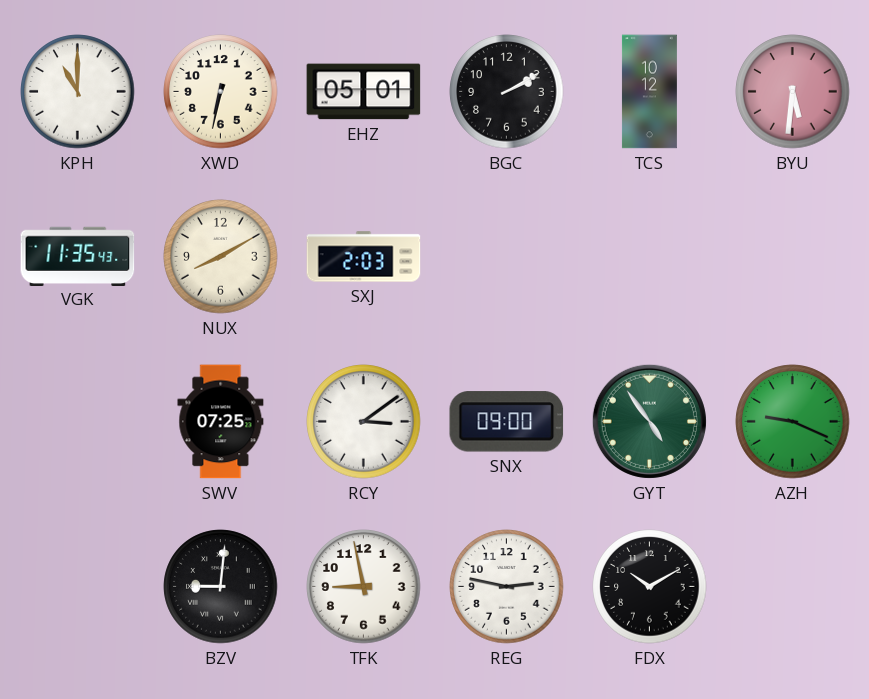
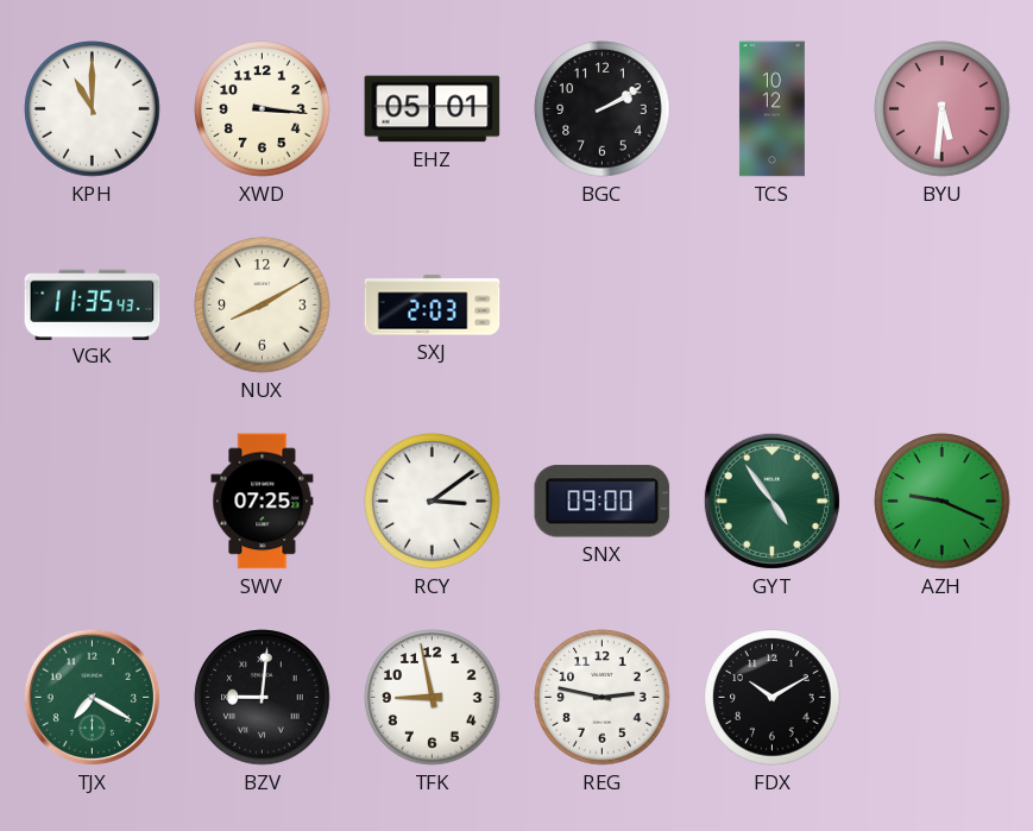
XWD: 6:32 -> 3:16
TJX: none -> 7:20
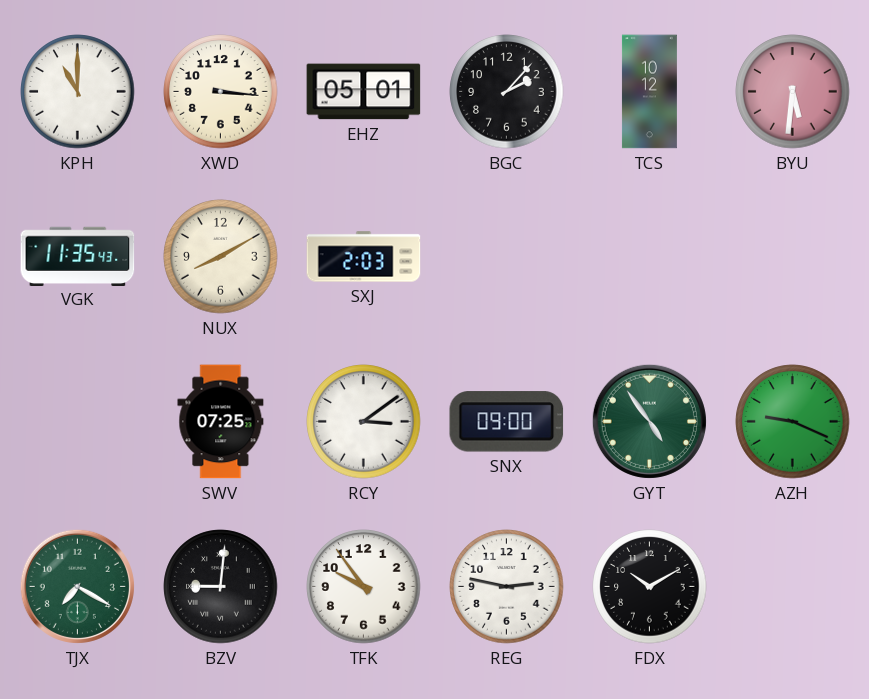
BGC: 2:10 -> 2:07
TFK: 8:58 -> 9:54
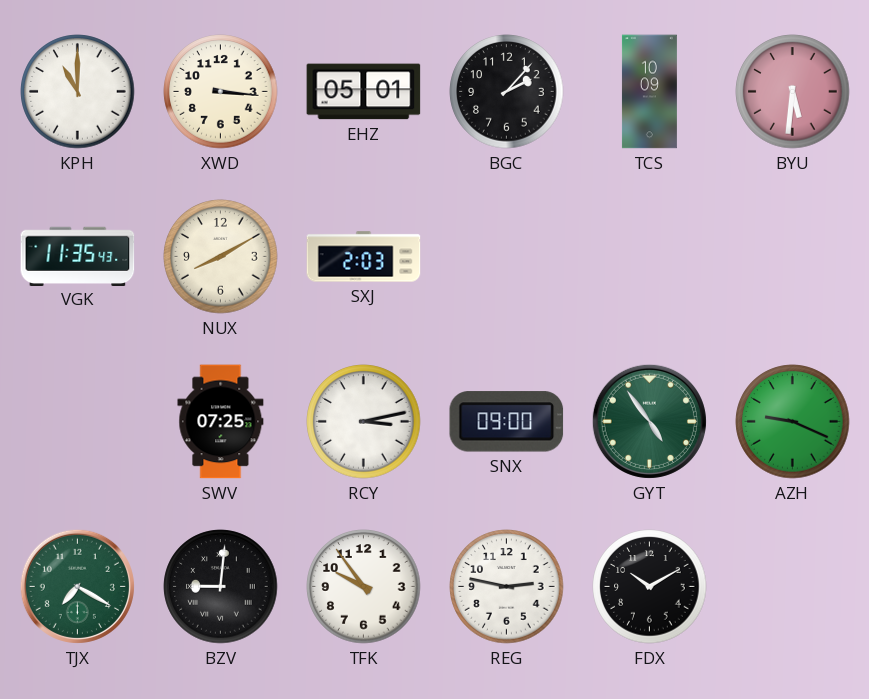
TCS: 10:12 -> 10:09
RCY: 3:09 -> 3:13
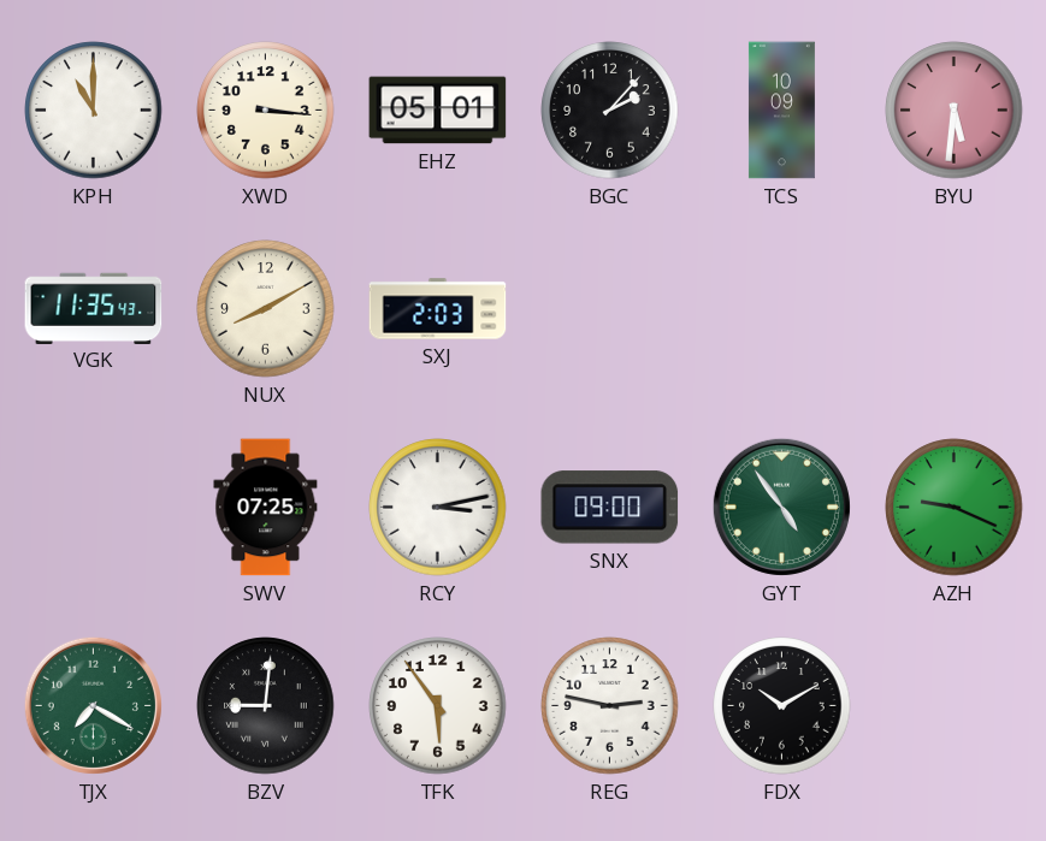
TFK: 9:54 -> 5:54
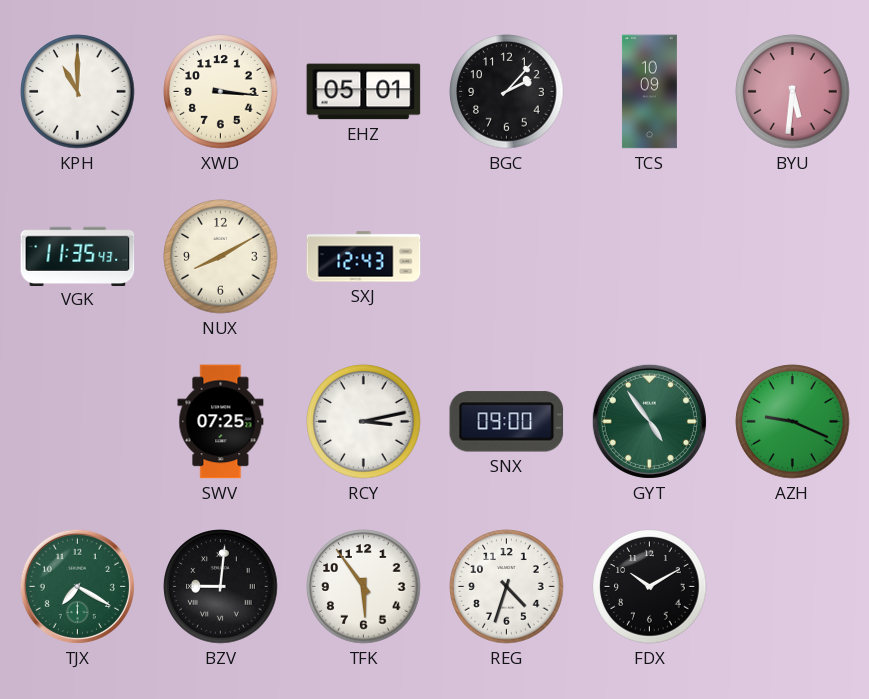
SXJ: 2:03 -> 12:43
REG: 2:47 -> 4:33
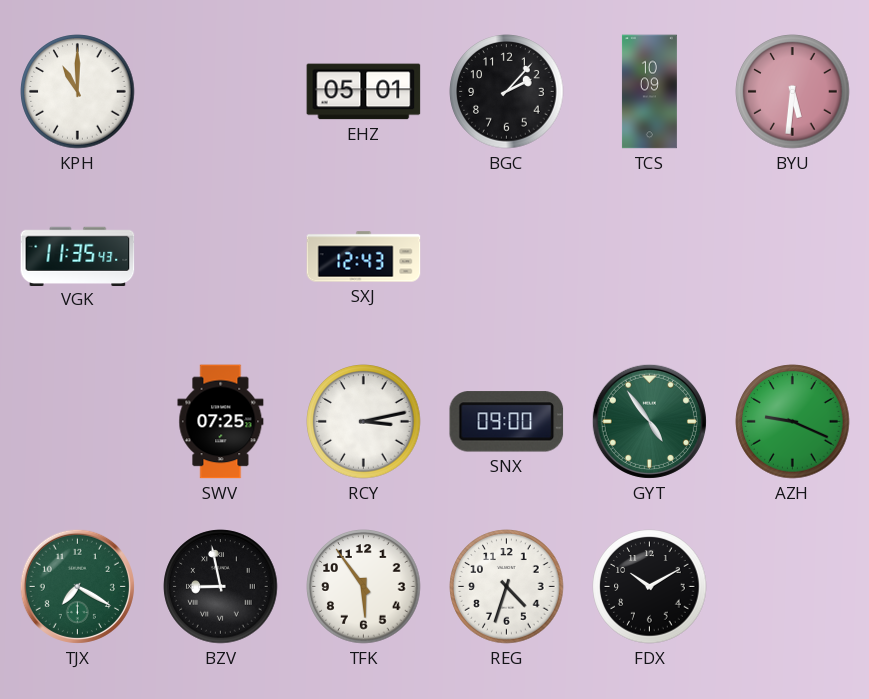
XWD: 3:16 -> none
NUX: 8:10 -> none
BZV: 9:01 -> 8:58
